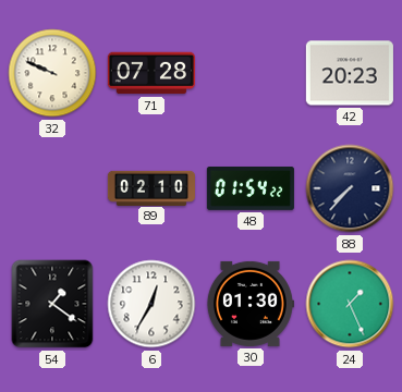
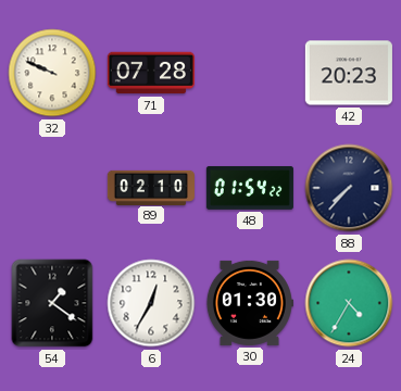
24: 1:26 -> 4:35
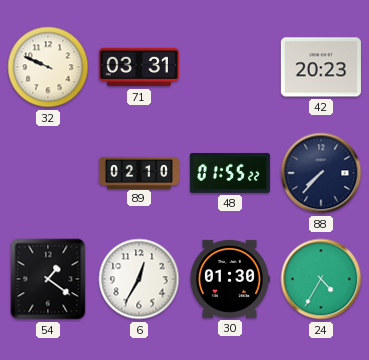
71: 07:28 -> 03:31
48: 01:54 -> 01:55
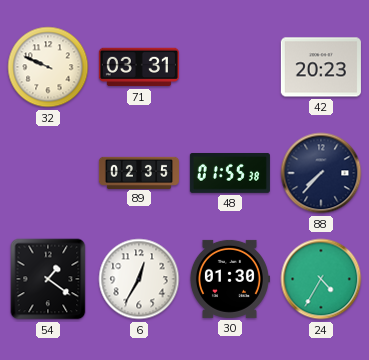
89: 02:10 -> 02:35
48: 01:55:22 -> 01:55:38
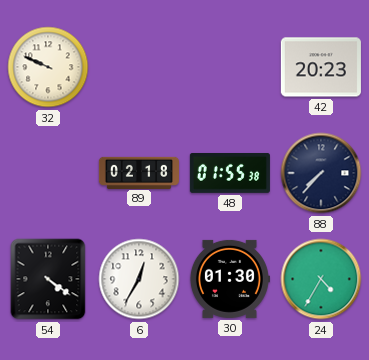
71: 03:31 -> none
89: 02:35 -> 02:18
54: 1:21 -> 4:21
